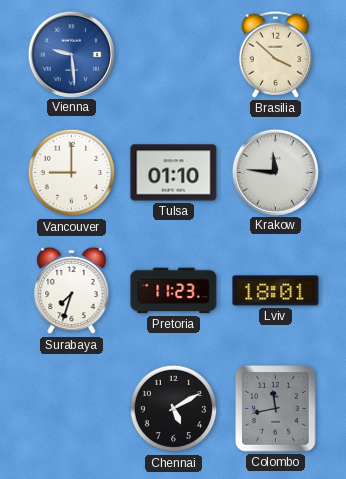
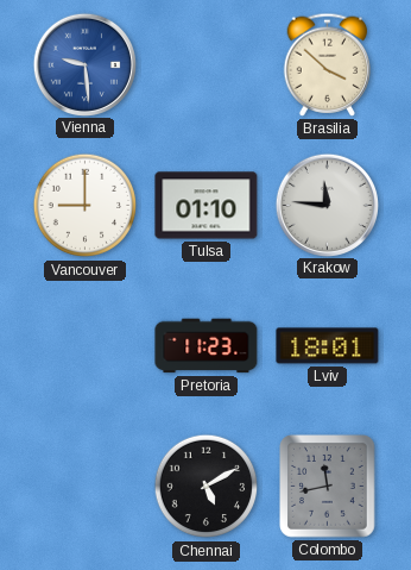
Surabaya: 7:33 -> none
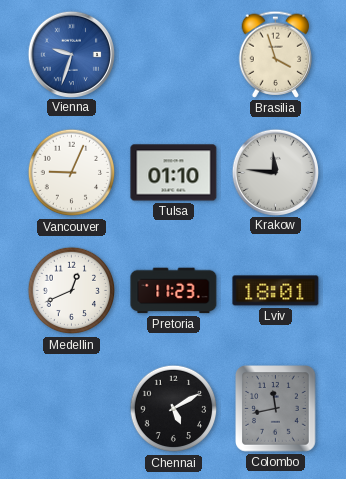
Vienna: 9:29 -> 9:33
Brasilia: 3:52 -> 3:57
Vancouver: 9:00 -> 9:04
Medellin: none -> 12:41
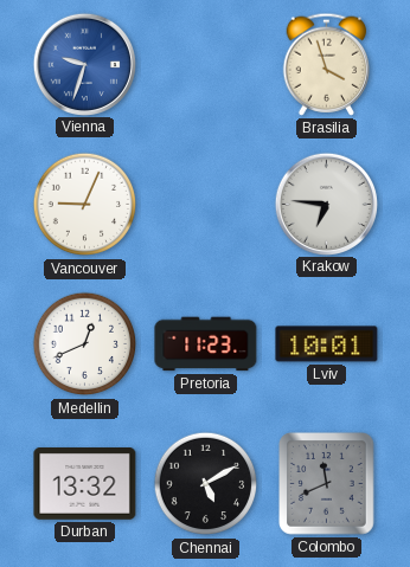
Tulsa: 01:10 -> none
Krakow: 11:46 -> 6:46
Lviv: 18:01 -> 10:01
Durban: none -> 13:32
Colombo: 11:43 -> 11:41
